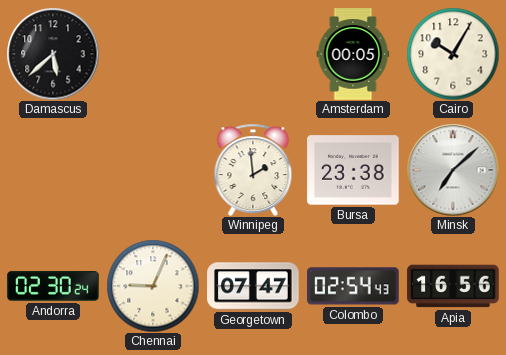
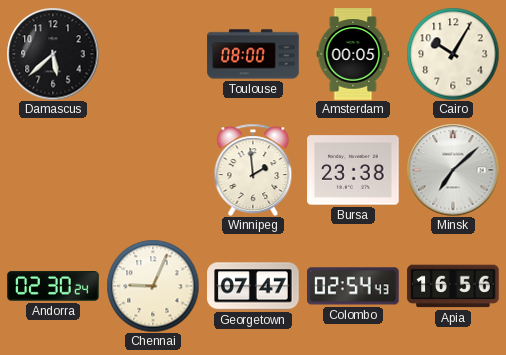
Toulouse: none -> 08:00
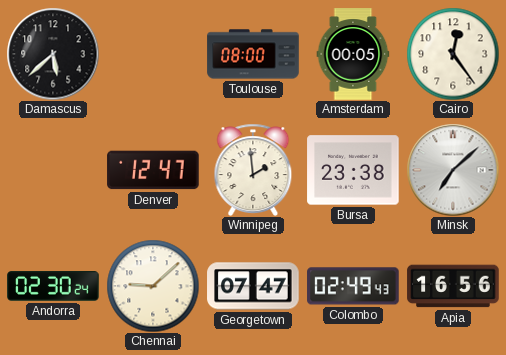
Cairo: 10:05 -> 12:24
Denver: none -> 12:47
Chennai: 9:04 -> 9:08
Colombo: 02:54 -> 02:49
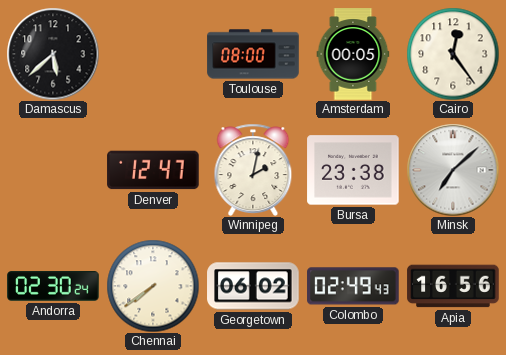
Winnipeg: 1:59 -> 2:02
Chennai: 9:08 -> 7:39
Georgetown: 07:47 -> 06:02
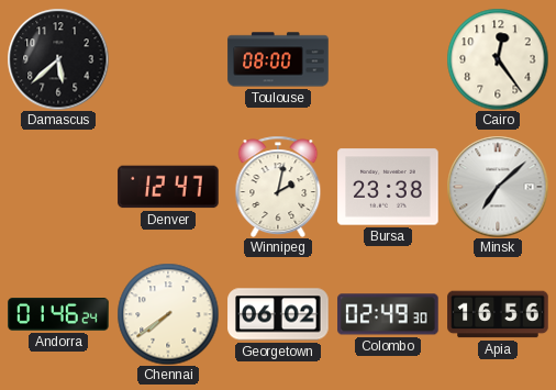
Amsterdam: 00:05 -> none
Andorra: 02:30 -> 01:46
Colombo: 02:49:43 -> 02:49:30
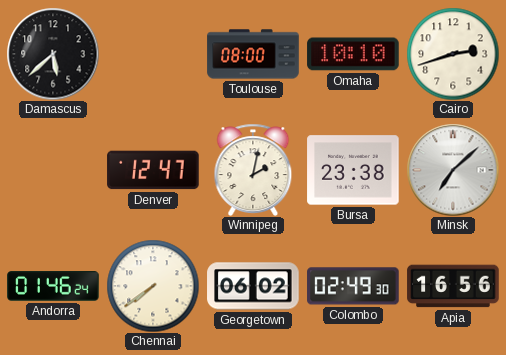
Omaha: none -> 10:10
Cairo: 12:24 -> 2:42
